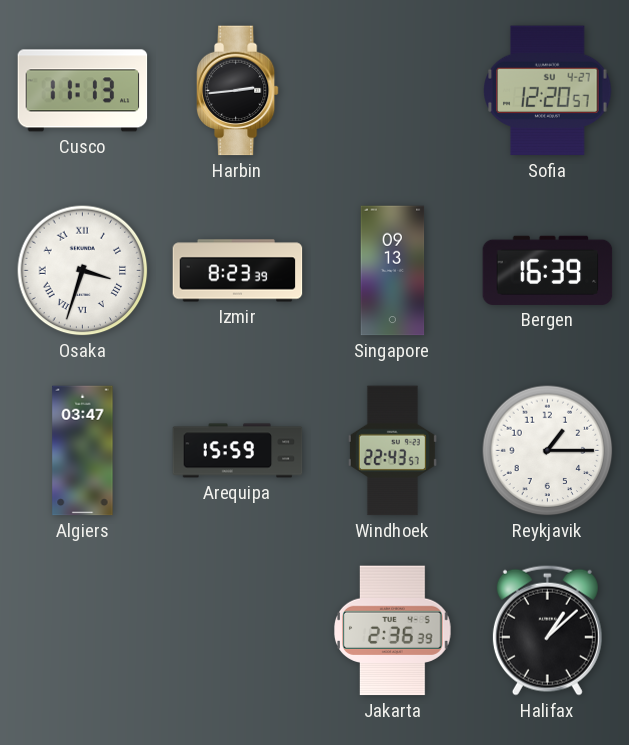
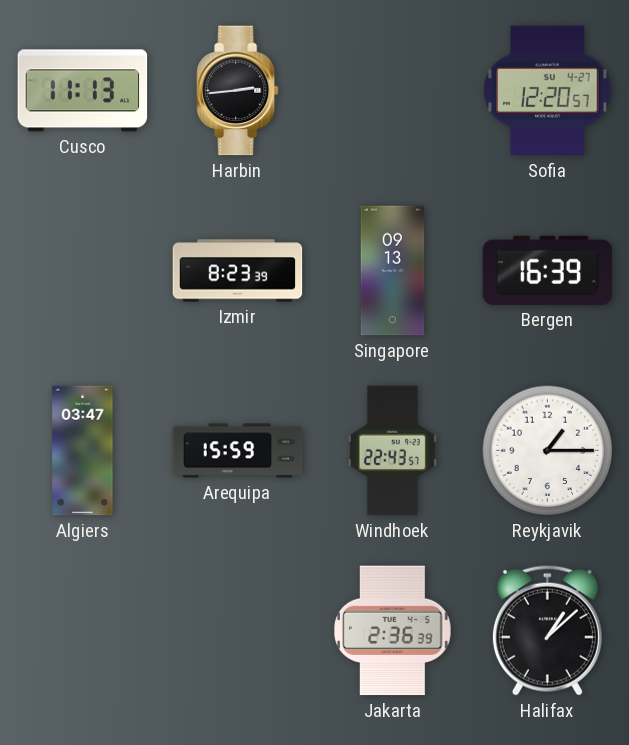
Osaka: 3:33 -> none
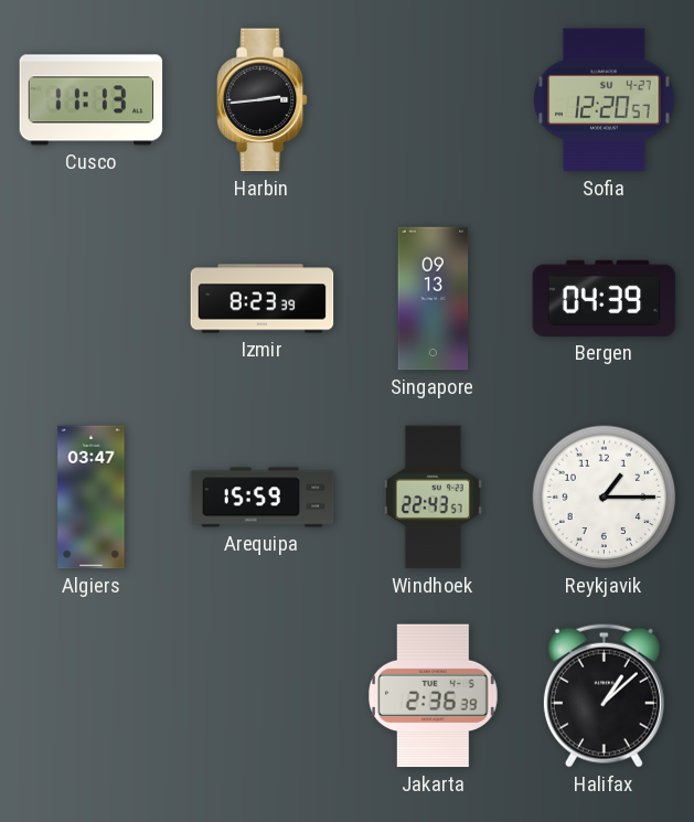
Bergen: 16:39 -> 04:39
